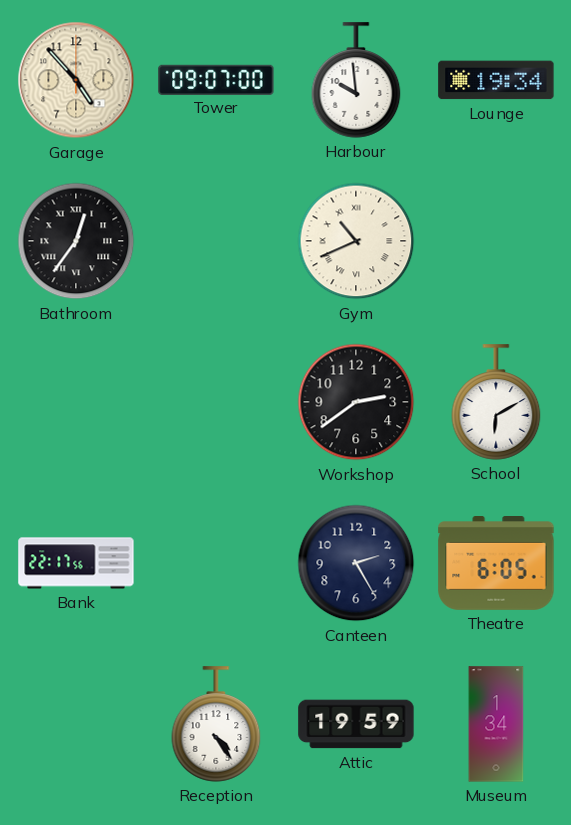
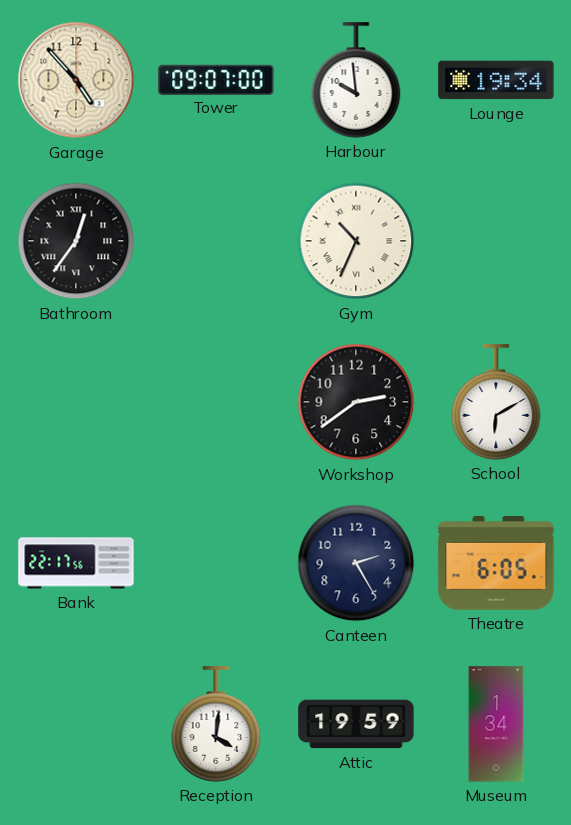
Gym: 10:41 -> 10:34
Reception: 4:24 -> 4:01
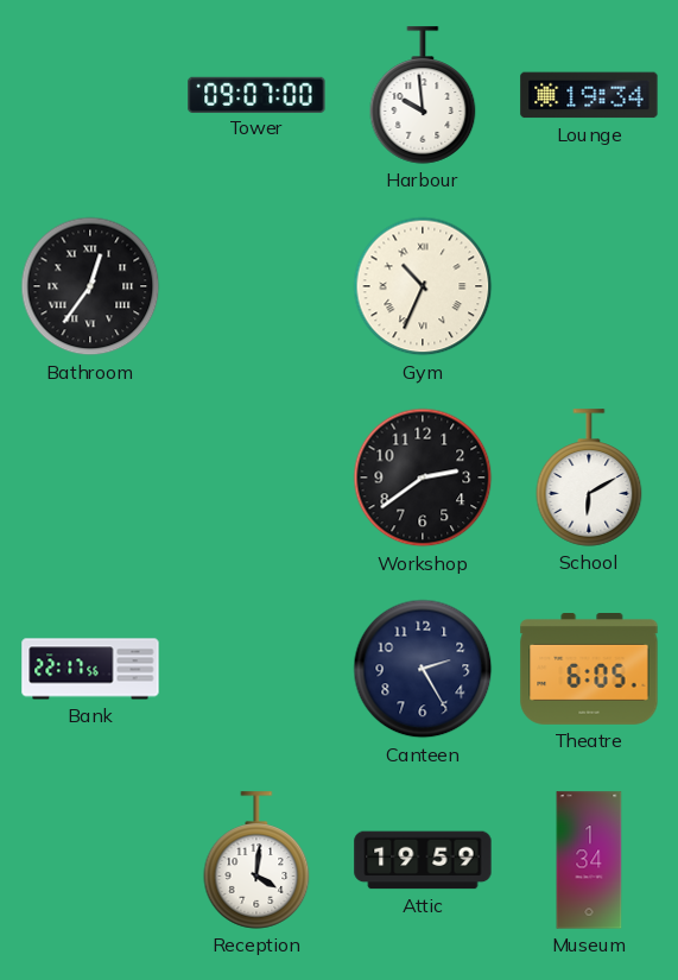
Garage: 4:53 -> none
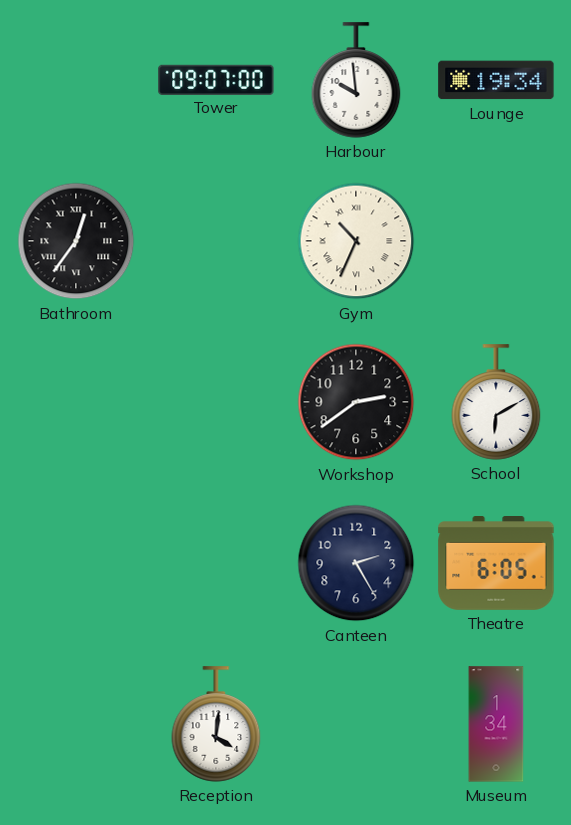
Bank: 22:17 -> none
Attic: 19:59 -> none
